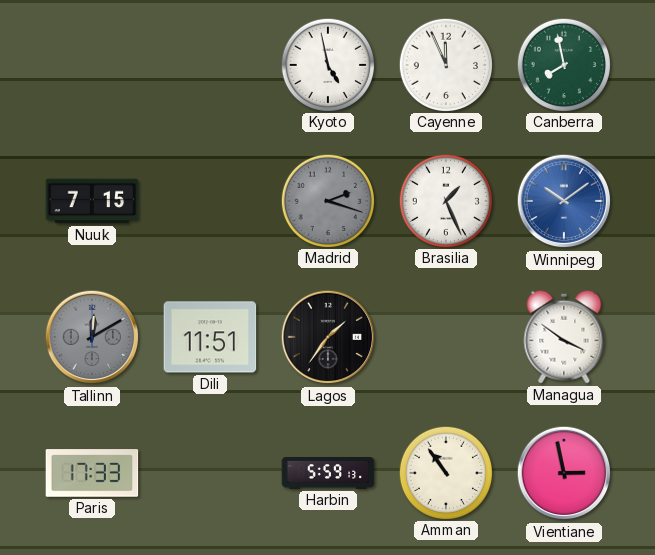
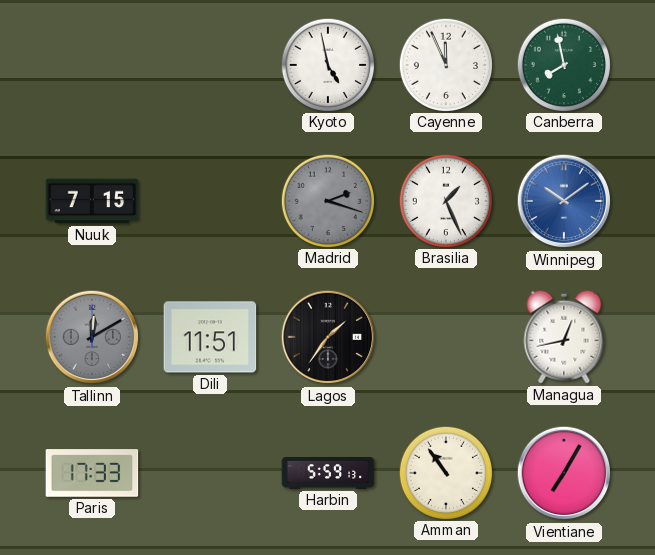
Managua: 3:51 -> 12:43
Vientiane: 2:58 -> 7:05
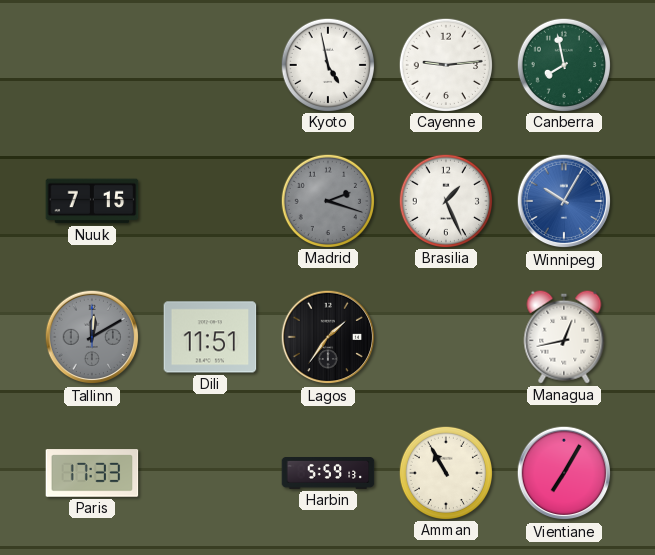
Cayenne: 11:56 -> 9:14
Winnipeg: 10:09 -> 10:05
Amman: 10:54 -> 10:55
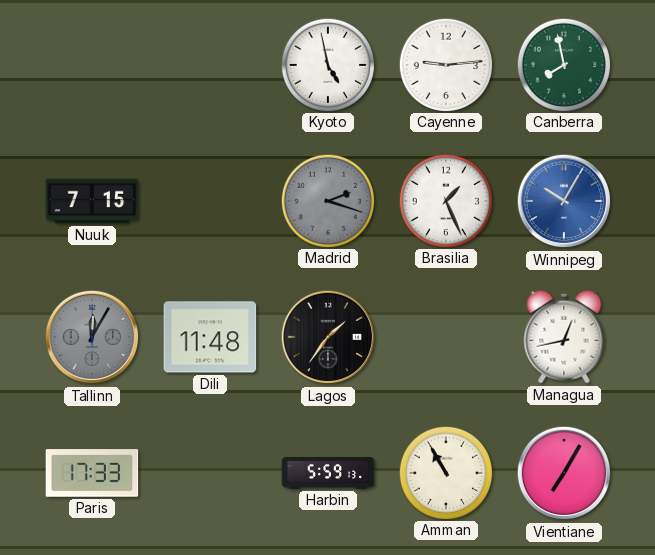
Tallinn: 12:10 -> 12:05
Dili: 11:51 -> 11:48
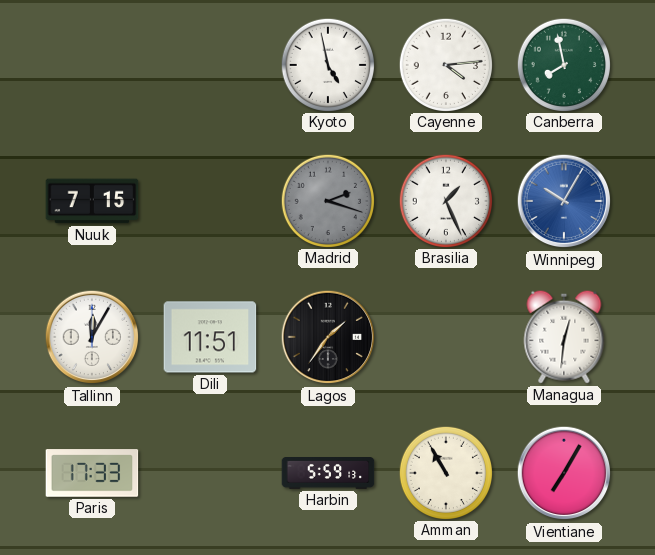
Cayenne: 9:14 -> 4:14
Tallinn dial: grey -> white
Dili: 11:48 -> 11:51
Managua: 12:43 -> 12:31
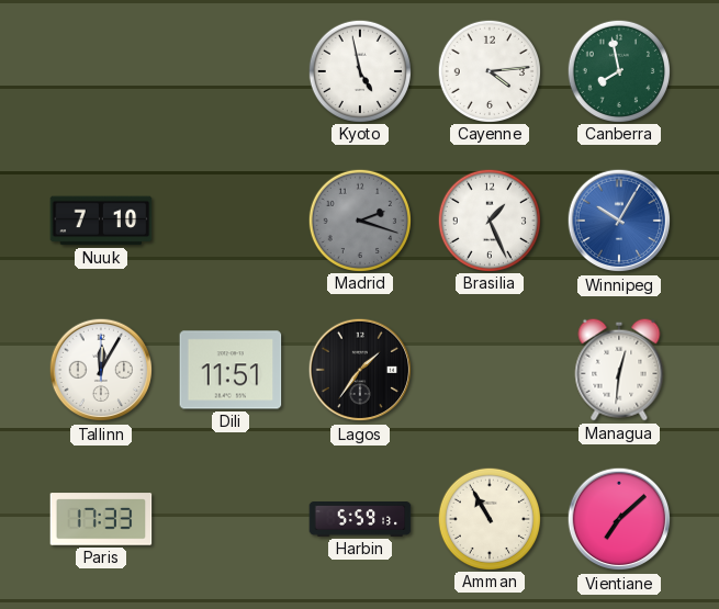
Nuuk: 7:15 -> 7:10
Vientiane: 7:05 -> 7:08
